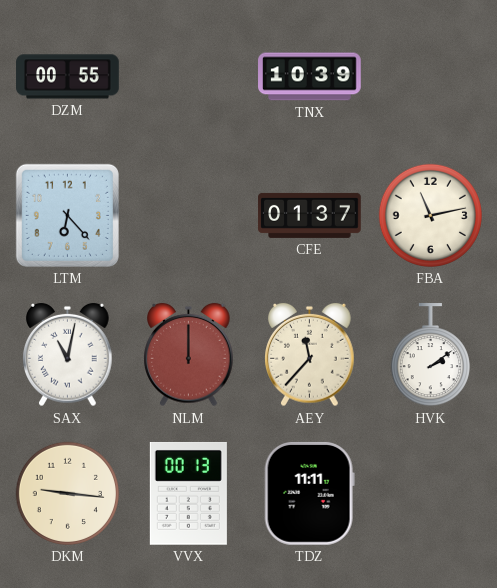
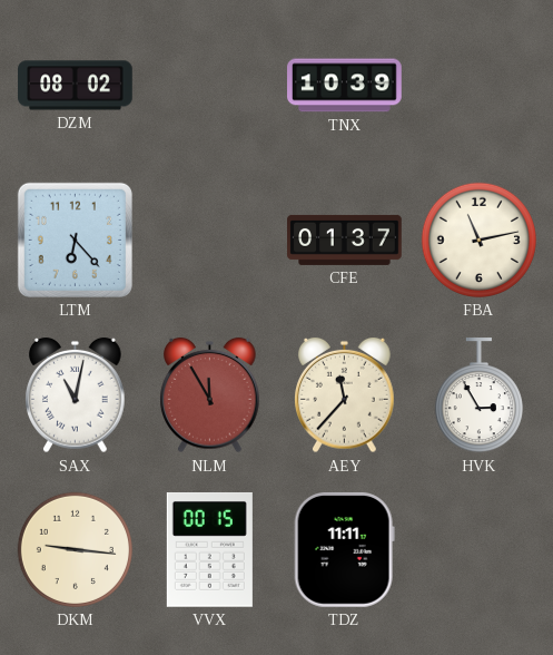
DZM: 00:55 -> 08:02
NLM: 12:00 -> 11:55
HVK: 2:09 -> 2:55
VVX: 00:13 -> 00:15
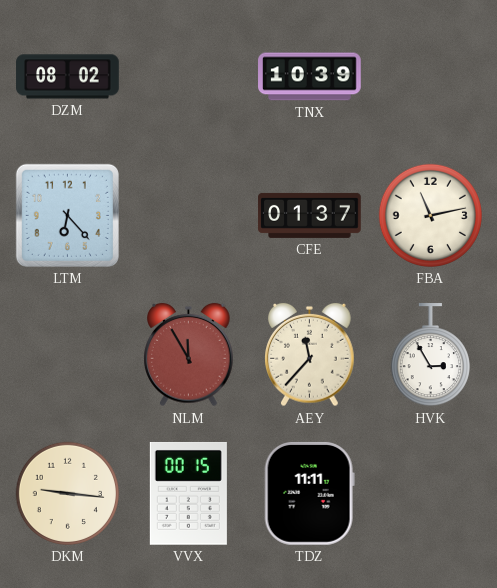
SAX: 11:02 -> none
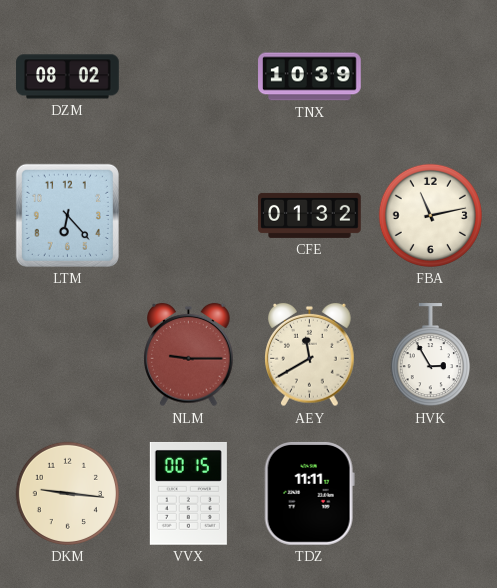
CFE: 01:37 -> 01:32
NLM: 11:55 -> 9:15
AEY: 11:37 -> 11:40
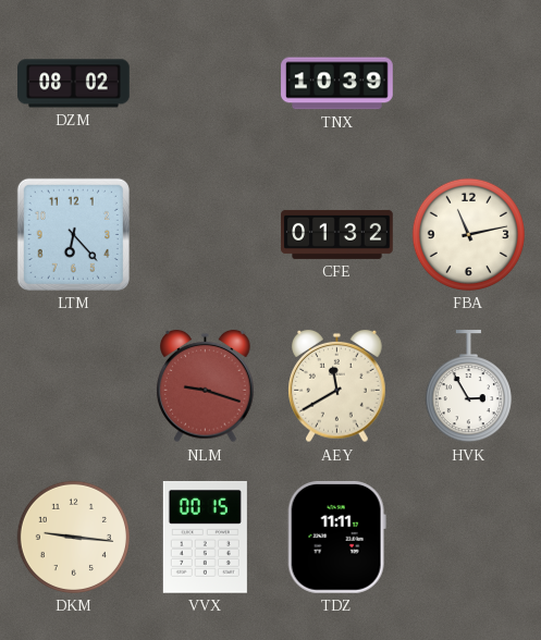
NLM: 9:15 -> 9:18
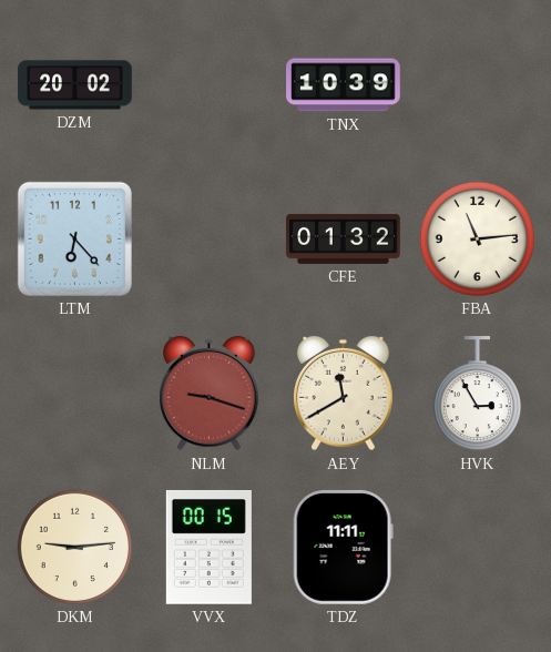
DZM: 08:02 -> 20:02
FBA: 11:13 -> 11:14
DKM: 9:16 -> 9:14
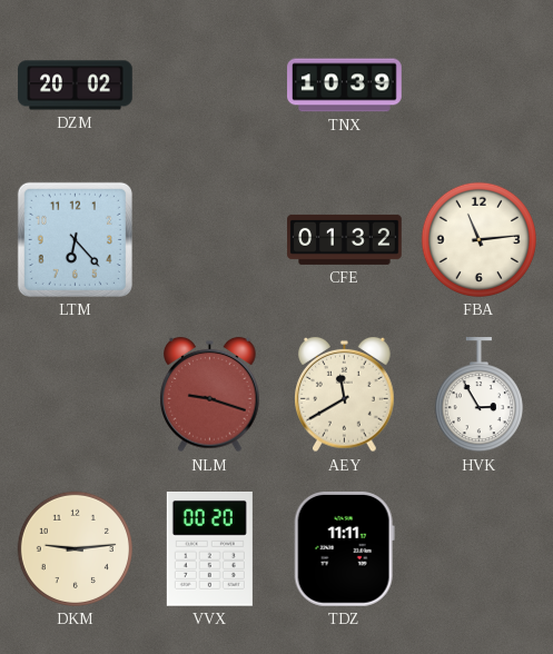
VVX: 00:15 -> 00:20
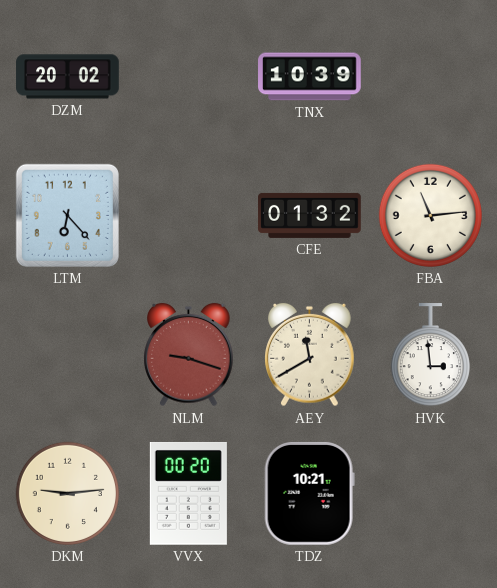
HVK: 2:55 -> 2:59
TDZ: 11:11 -> 10:21
